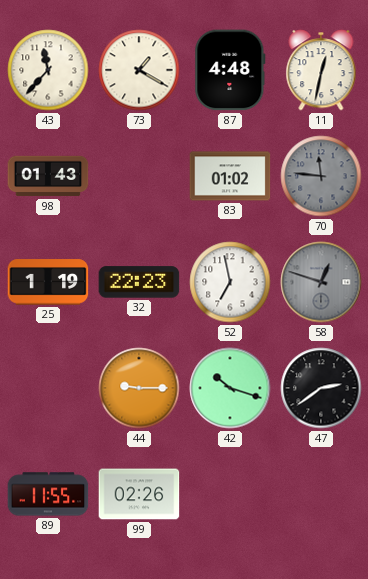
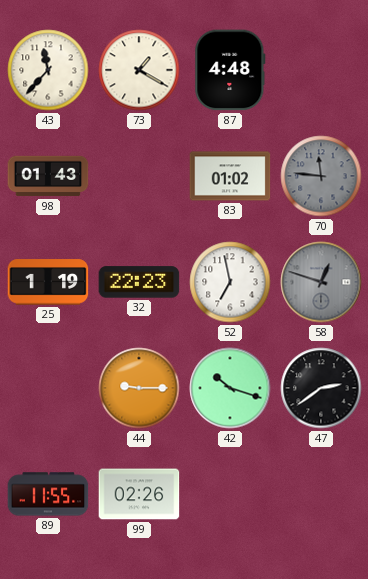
11: 12:32 -> none
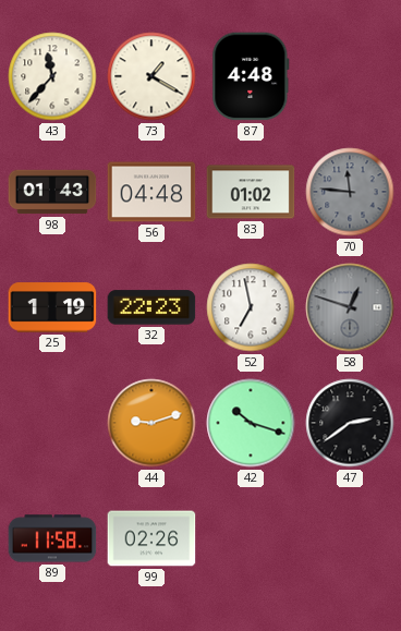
56: none -> 04:48
44: 9:15 -> 9:12
89: 11:55 -> 11:58
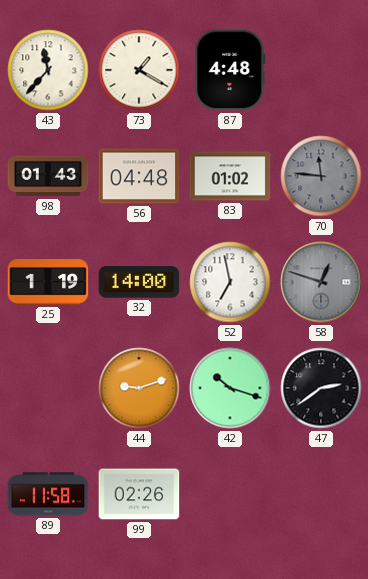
32: 22:23 -> 14:00
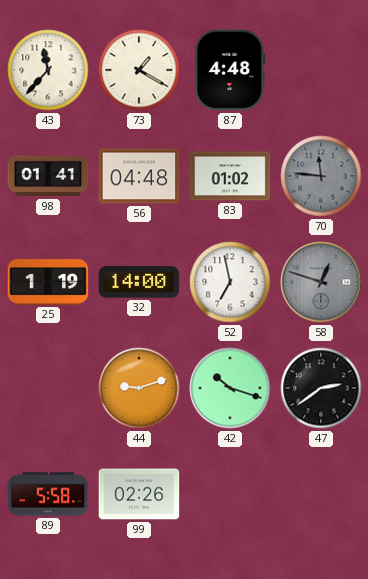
98: 01:43 -> 01:41
89: 11:58 -> 5:58
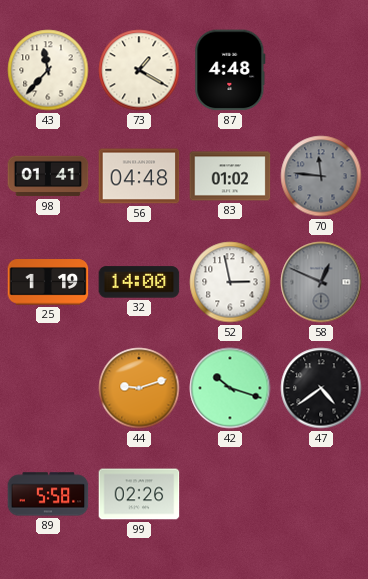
52: 6:58 -> 2:58
58: 12:48 -> 12:49
47: 2:39 -> 4:39
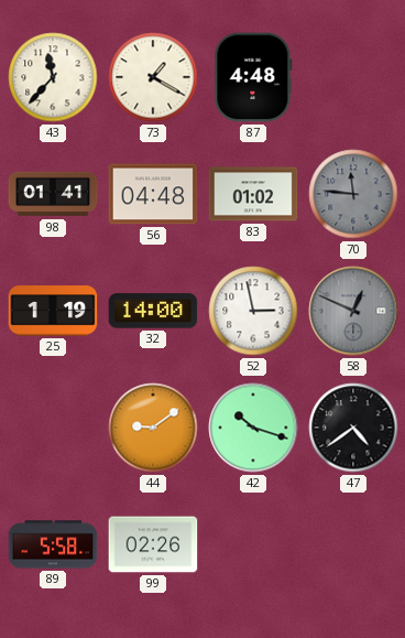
44: 9:12 -> 9:09
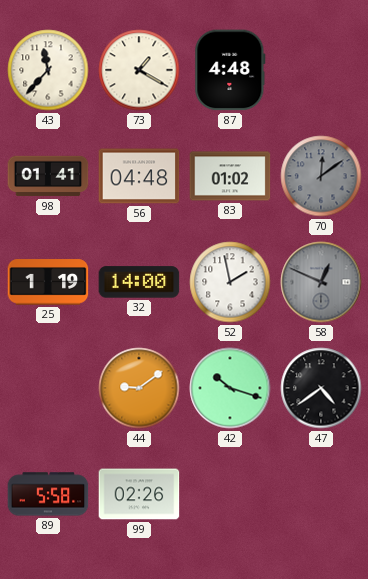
70: 11:46 -> 12:09
52: 2:58 -> 1:58
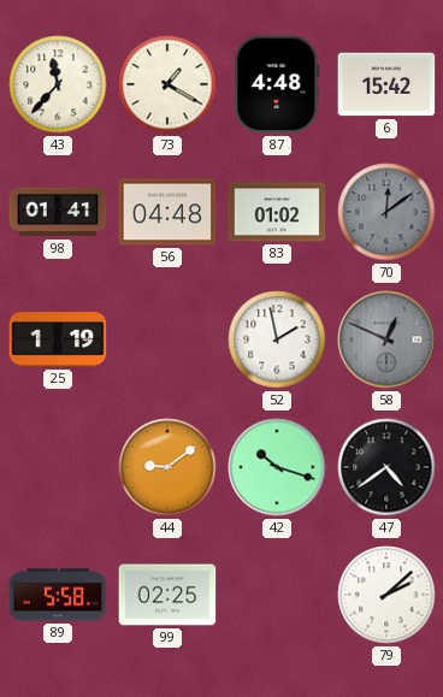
6: none -> 15:42
32: 14:00 -> none
99: 02:26 -> 02:25
79: none -> 2:08
